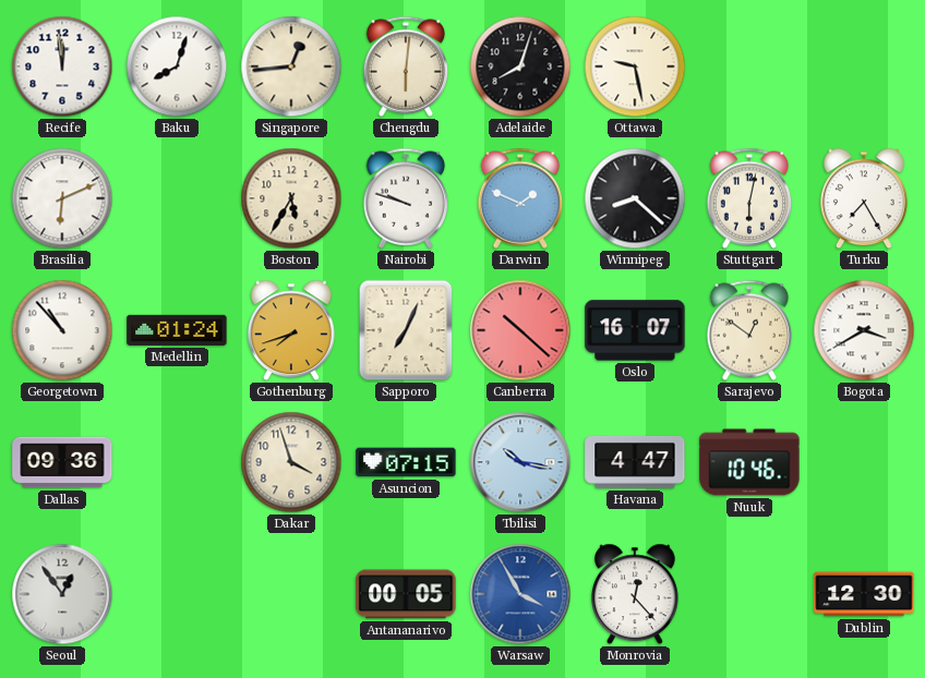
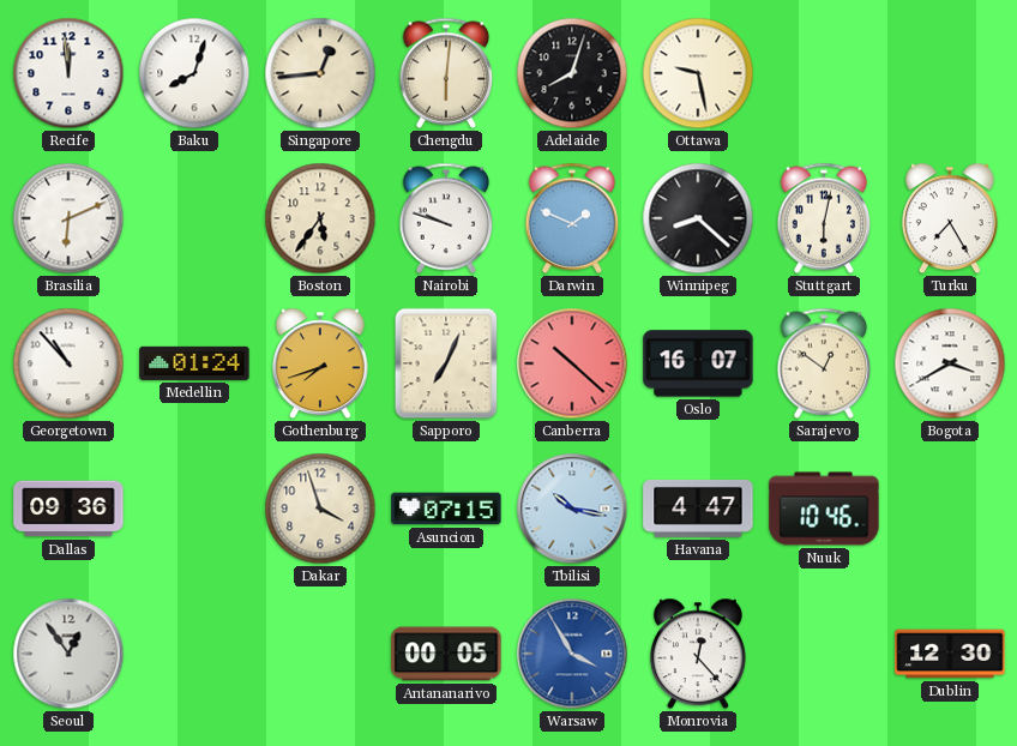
Boston: 5:35 -> 5:36
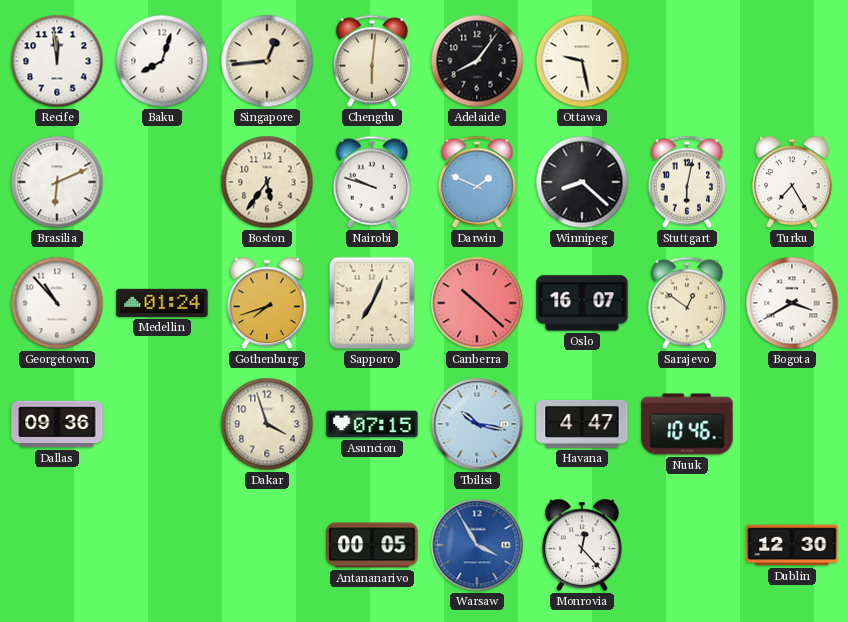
Adelaide: 8:03 -> 8:06
Seoul: 12:54 -> none
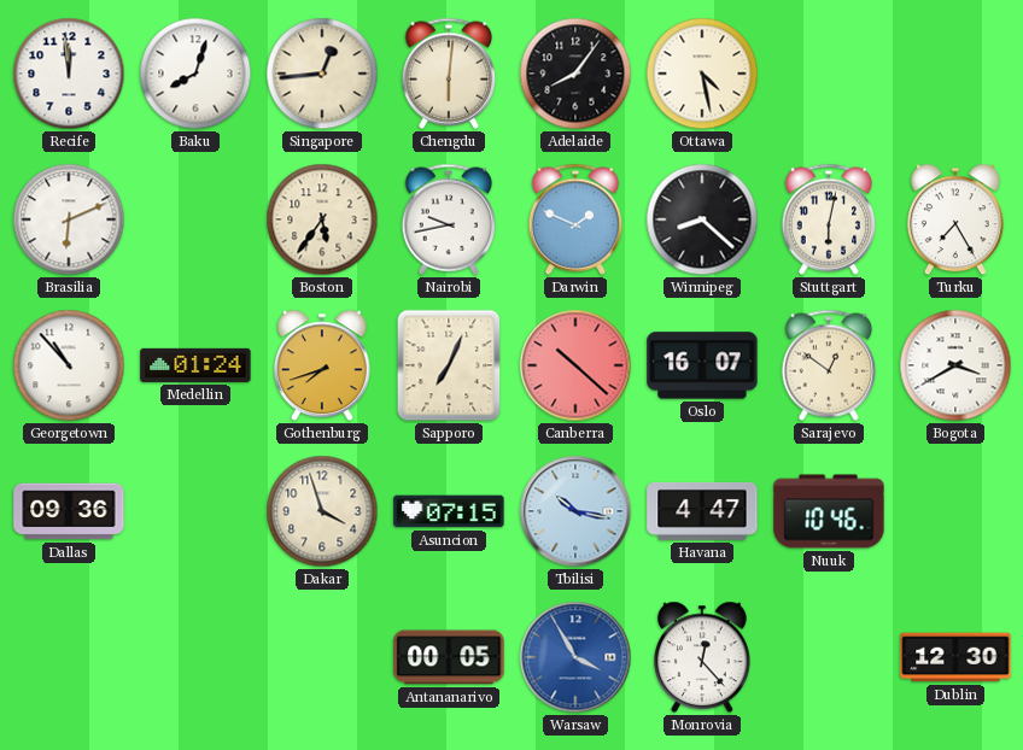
Ottawa: 9:28 -> 4:28
Nairobi: 9:48 -> 9:43
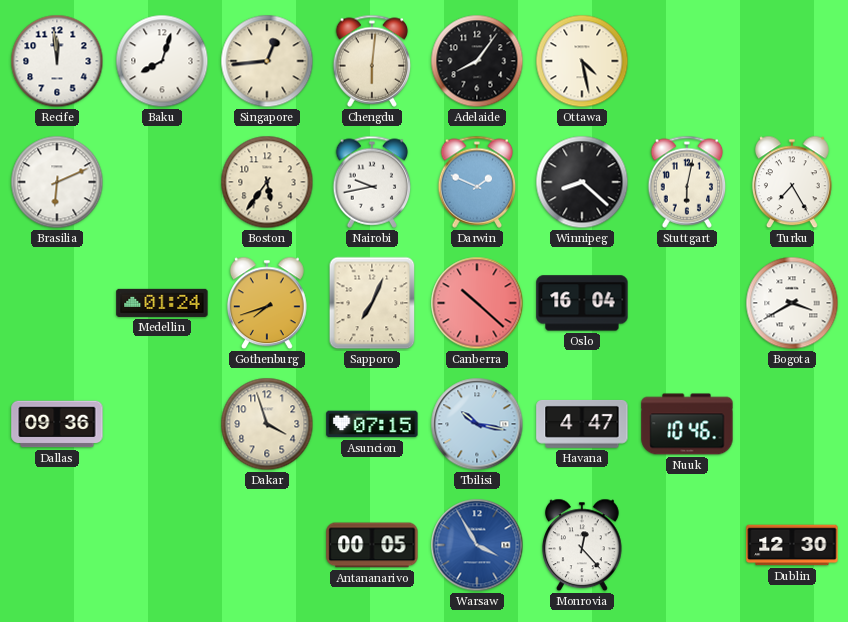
Georgetown: 10:53 -> none
Oslo: 16:07 -> 16:04
Sarajevo: 12:51 -> none
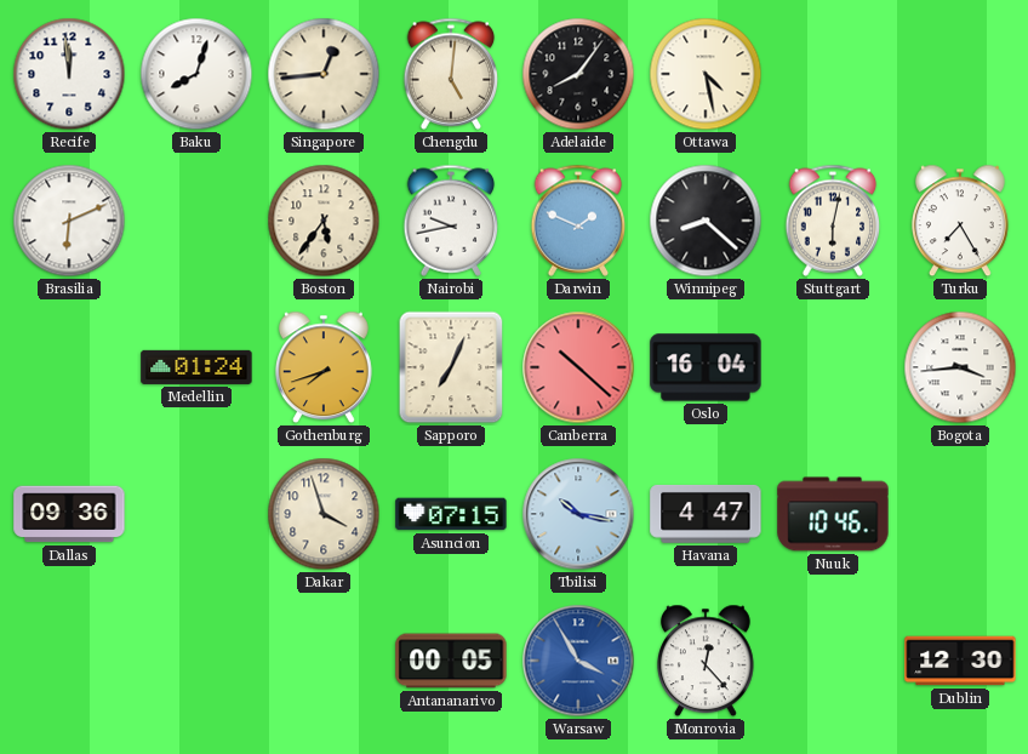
Chengdu: 6:01 -> 5:01
Bogota: 3:40 -> 3:44
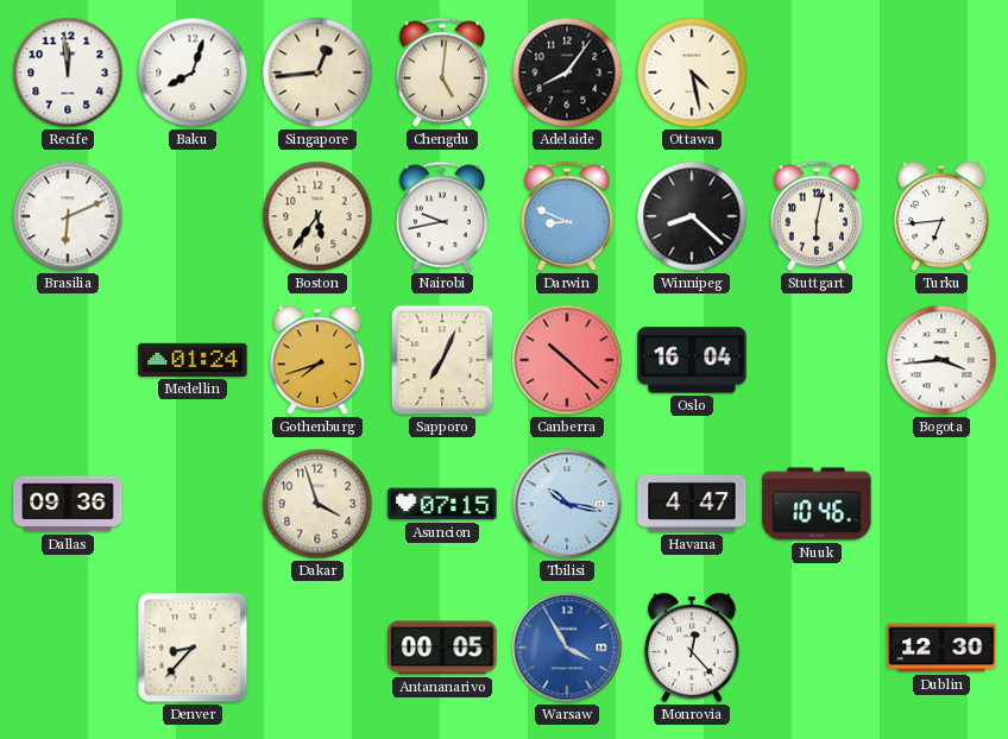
Darwin: 1:49 -> 8:49
Turku: 7:25 -> 6:44
Denver: none -> 8:37
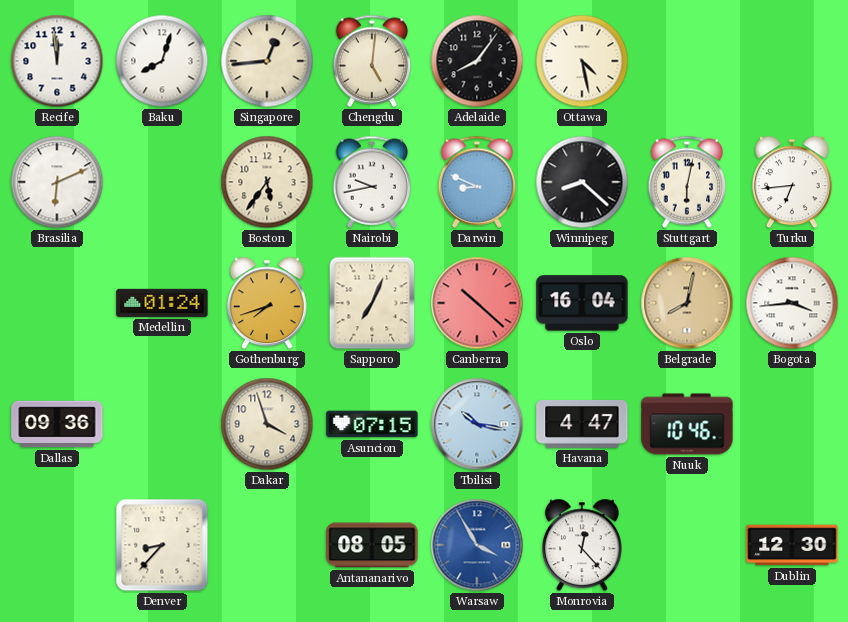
Belgrade: none -> 8:02
Antananarivo: 00:05 -> 08:05
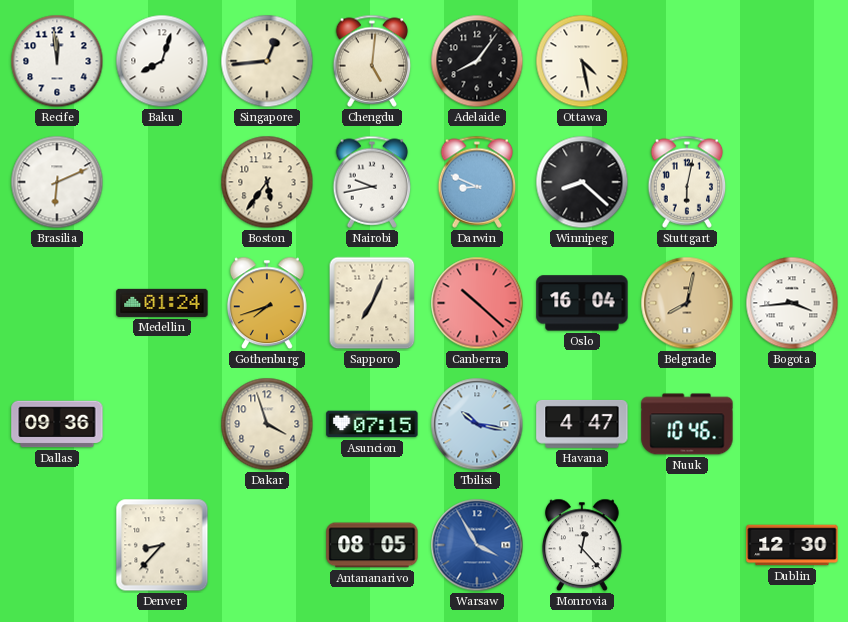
Turku: 6:44 -> none
